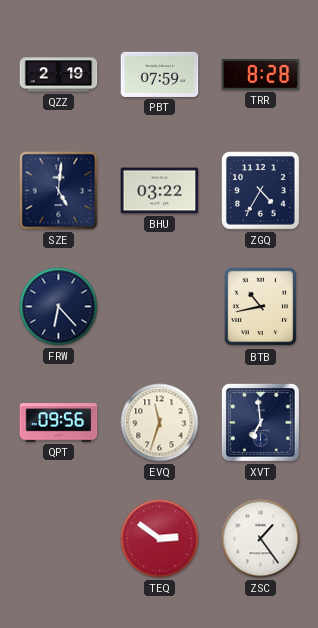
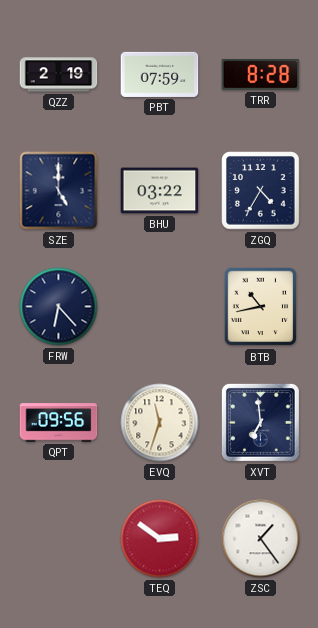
SZE: 5:01 -> 5:00
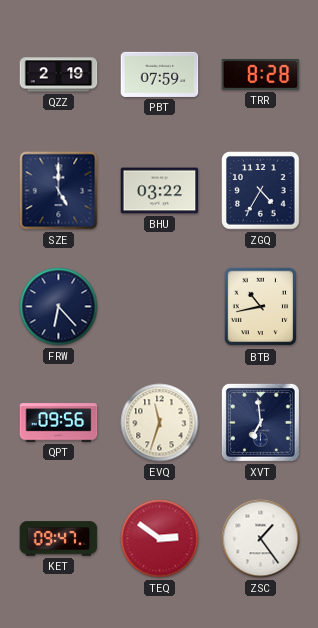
KET: none -> 09:47
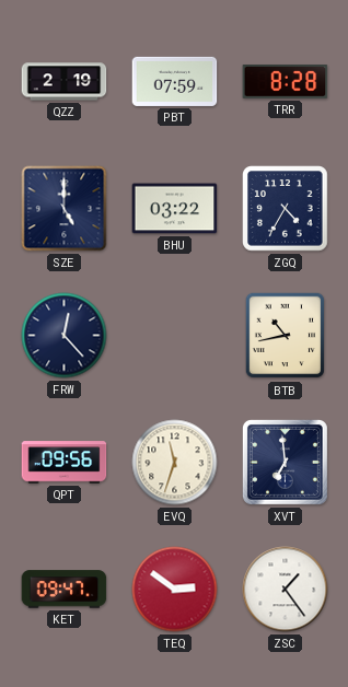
FRW: 6:23 -> 12:23
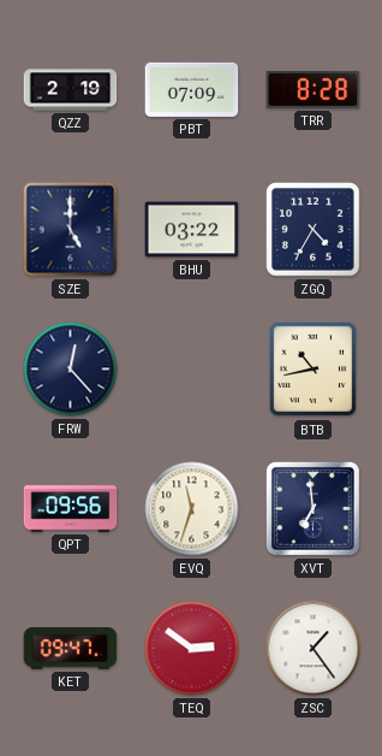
PBT: 07:59 -> 07:09
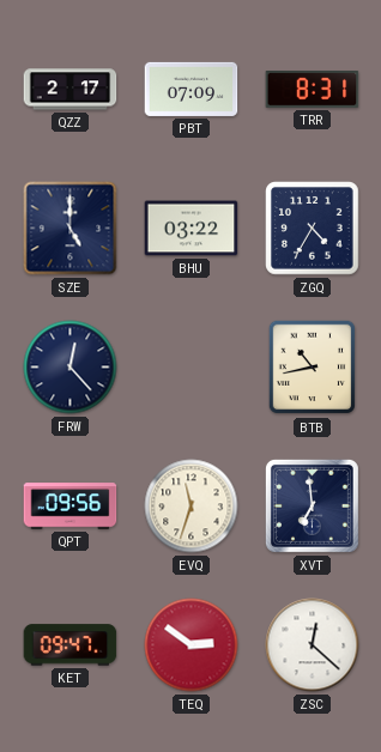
QZZ: 2:19 -> 2:17
TRR: 8:28 -> 8:31
ZSC: 1:24 -> 12:22
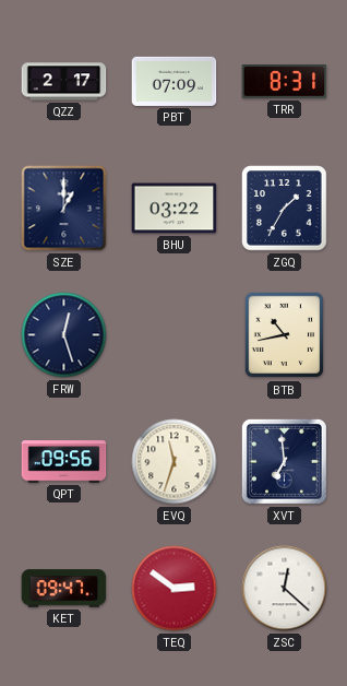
SZE: 5:00 -> 1:00
ZGQ: 4:35 -> 1:35
FRW: 12:23 -> 12:27
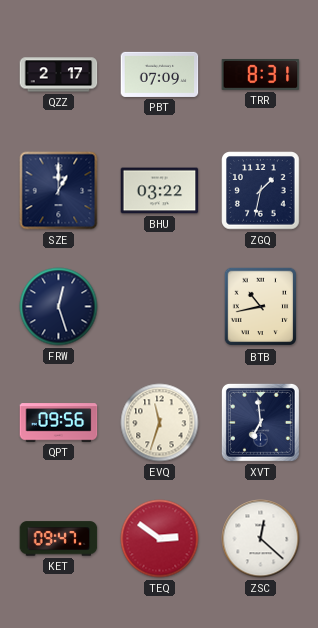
ZGQ: 1:35 -> 1:32
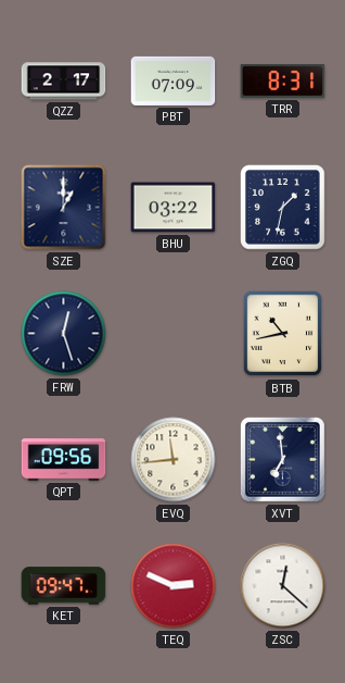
EVQ: 11:33 -> 11:44
TEQ: 2:51 -> 2:49
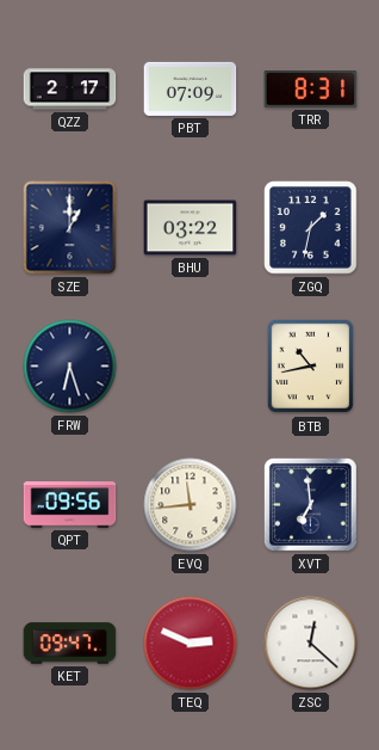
FRW: 12:27 -> 6:27
